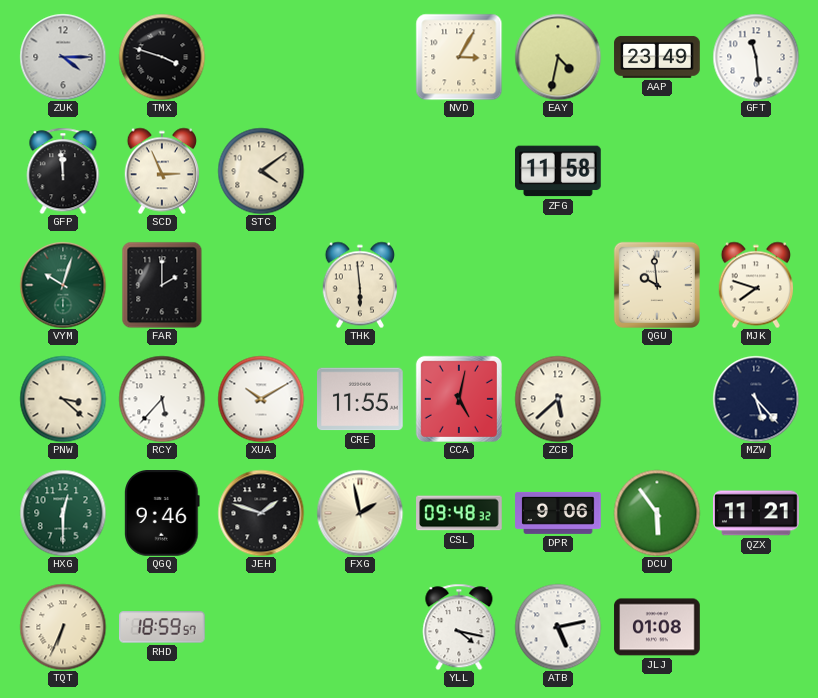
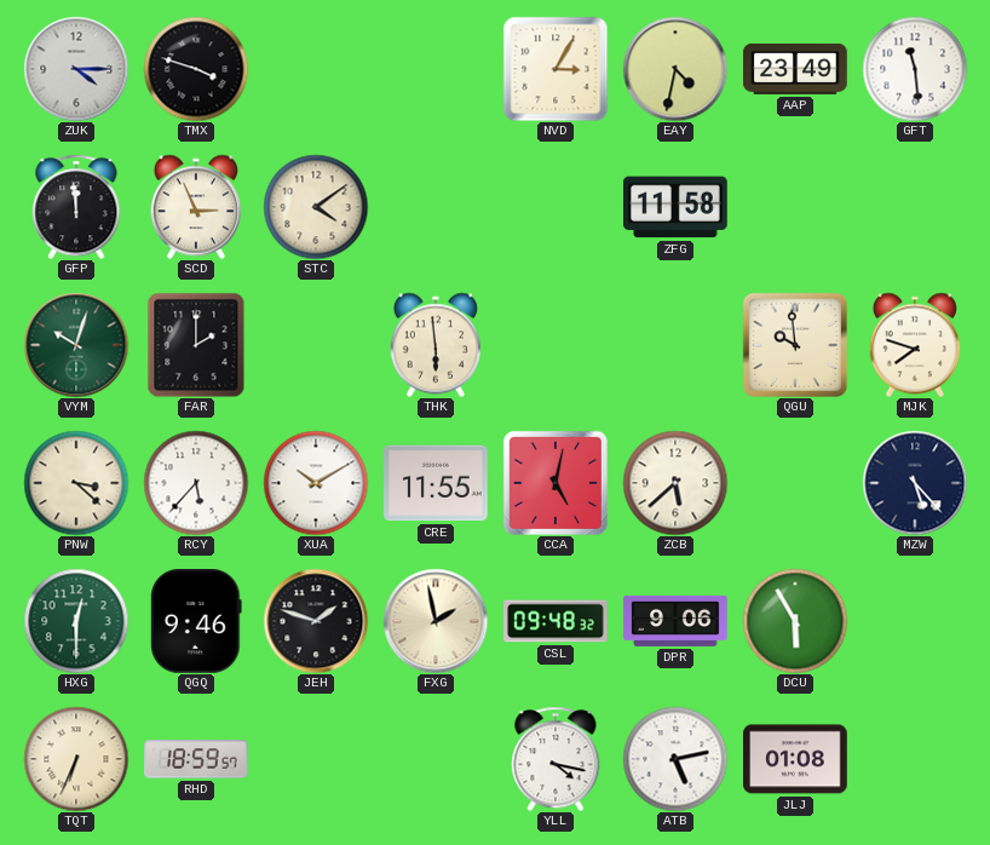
DCU: 5:54 -> 5:55
QZX: 11:21 -> none
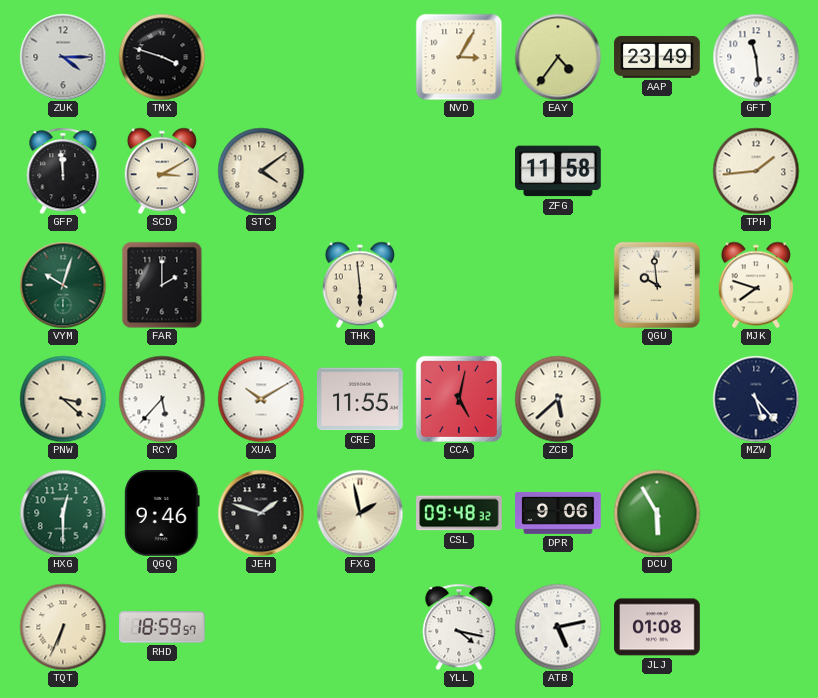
EAY: 4:32 -> 4:36
SCD: 2:56 -> 3:10
TPH: none -> 1:44
